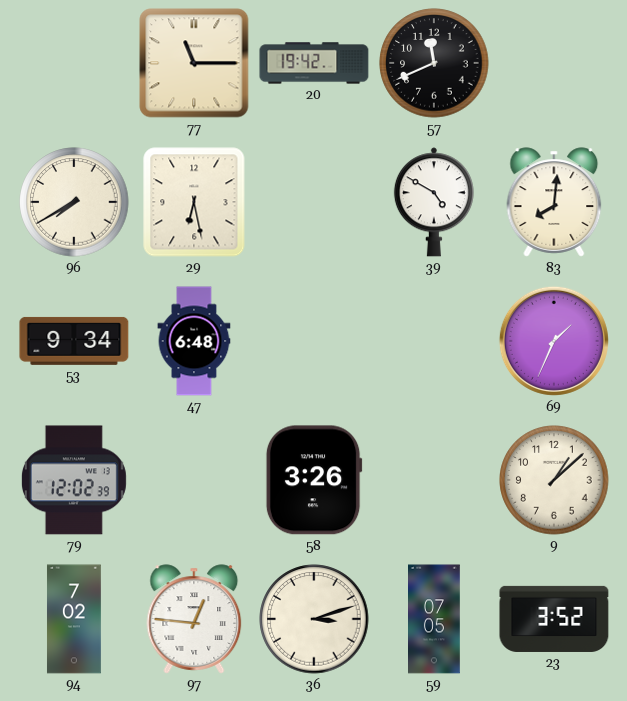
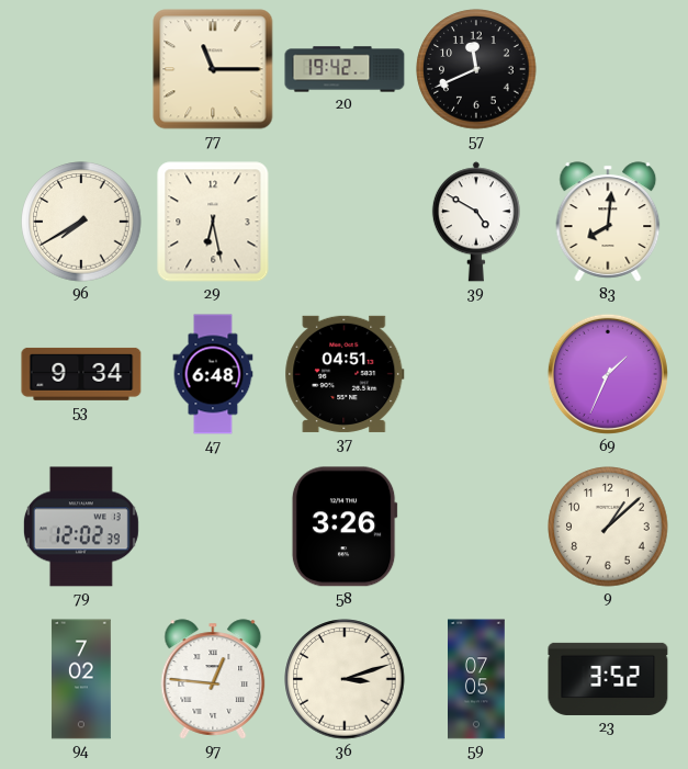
37: none -> 04:51
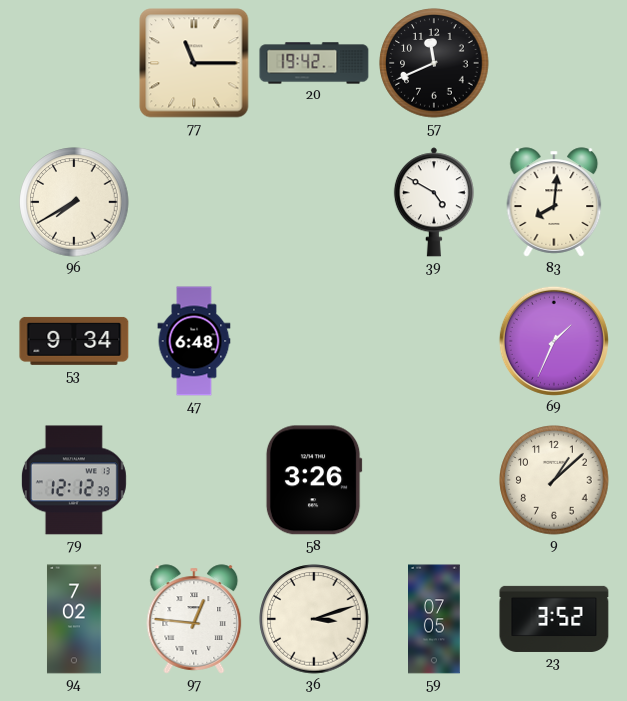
29: 6:28 -> none
37: 04:51 -> none
79: 12:02 -> 12:12
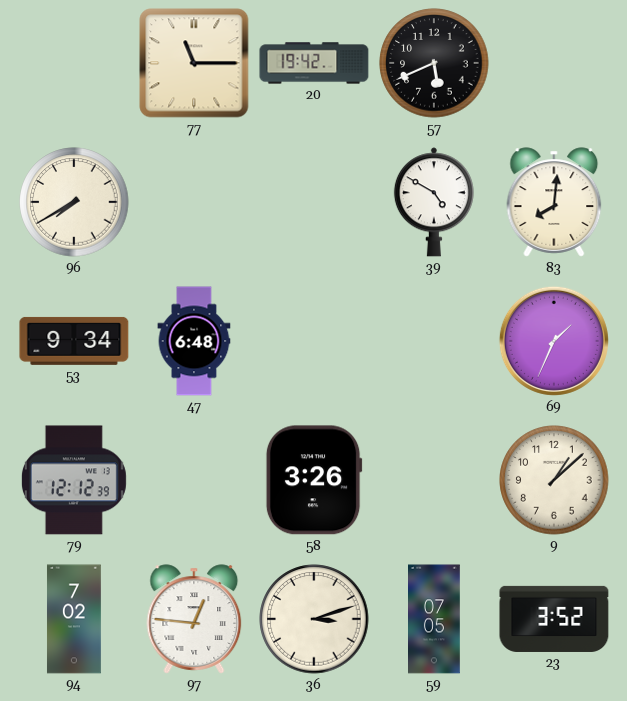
57: 11:41 -> 5:41
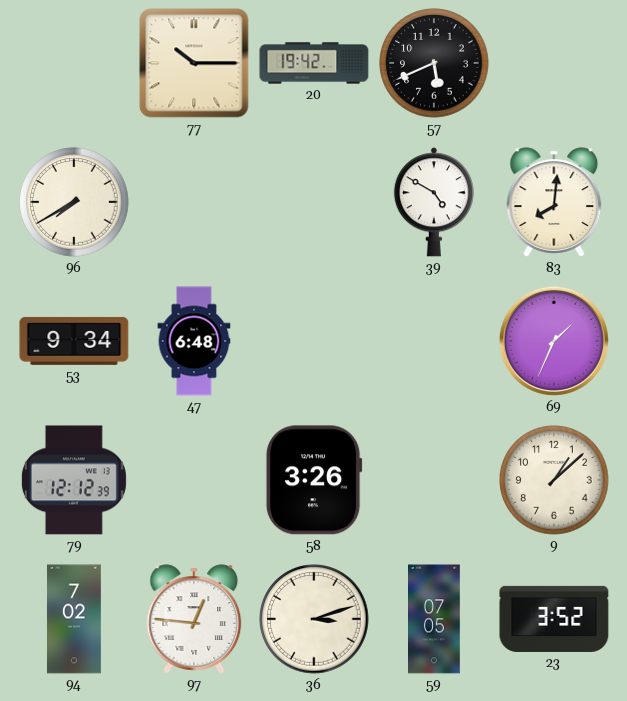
77: 11:15 -> 10:15
